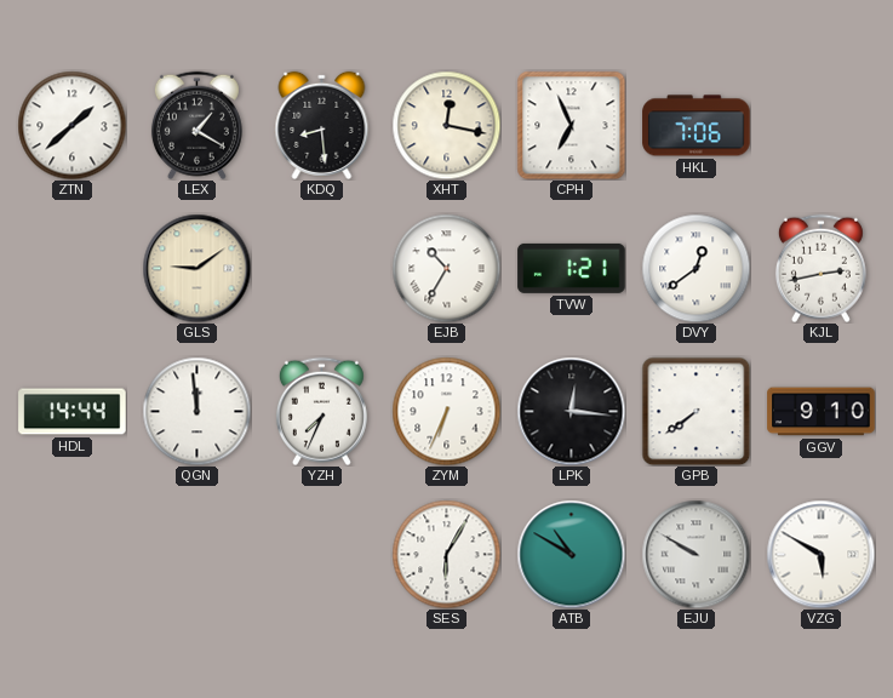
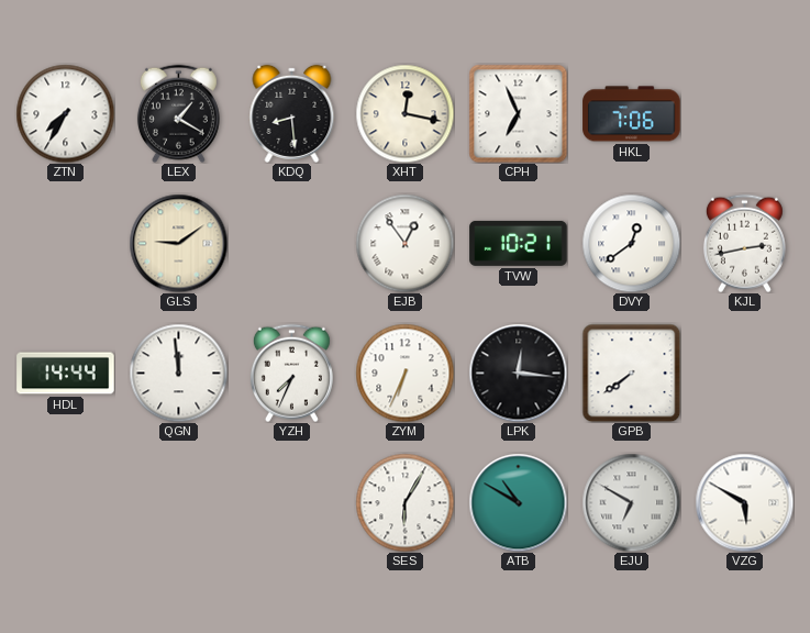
ZTN: 1:38 -> 7:35
EJB: 10:35 -> 12:54
TVW: 1:21 -> 10:21
GGV: 9:10 -> none
EJU: 9:50 -> 6:50
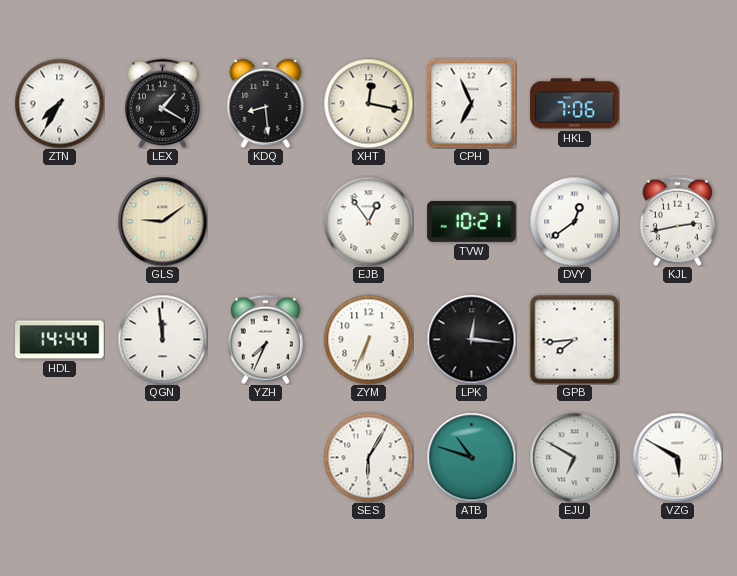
GPB: 7:39 -> 7:44
ATB: 10:50 -> 10:48
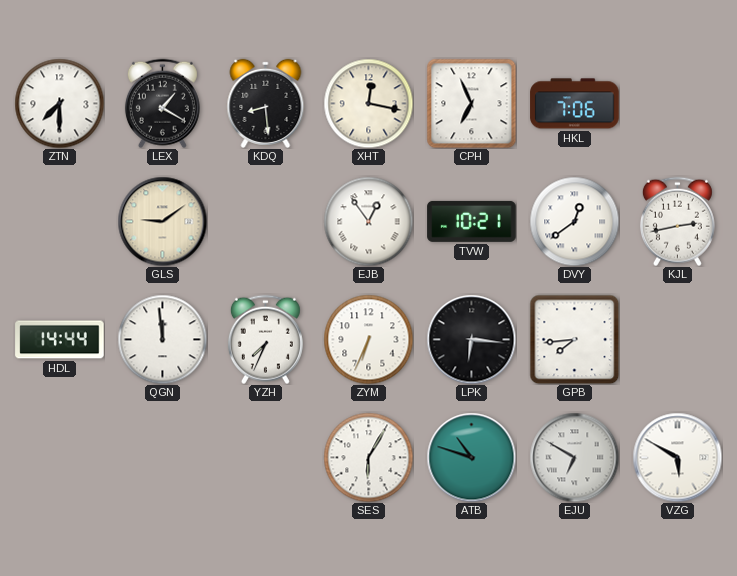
ZTN: 7:35 -> 7:30
LPK: 12:16 -> 6:16
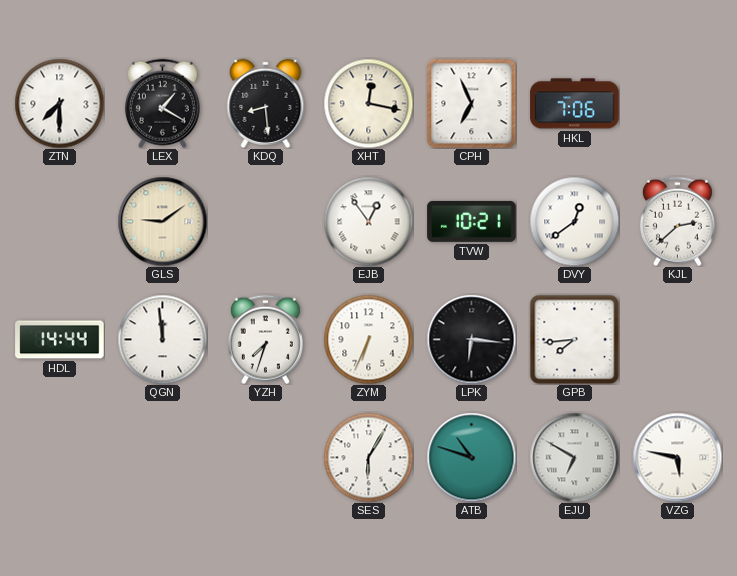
KJL: 2:43 -> 2:38
YZH: 7:34 -> 7:33
VZG: 5:50 -> 5:47
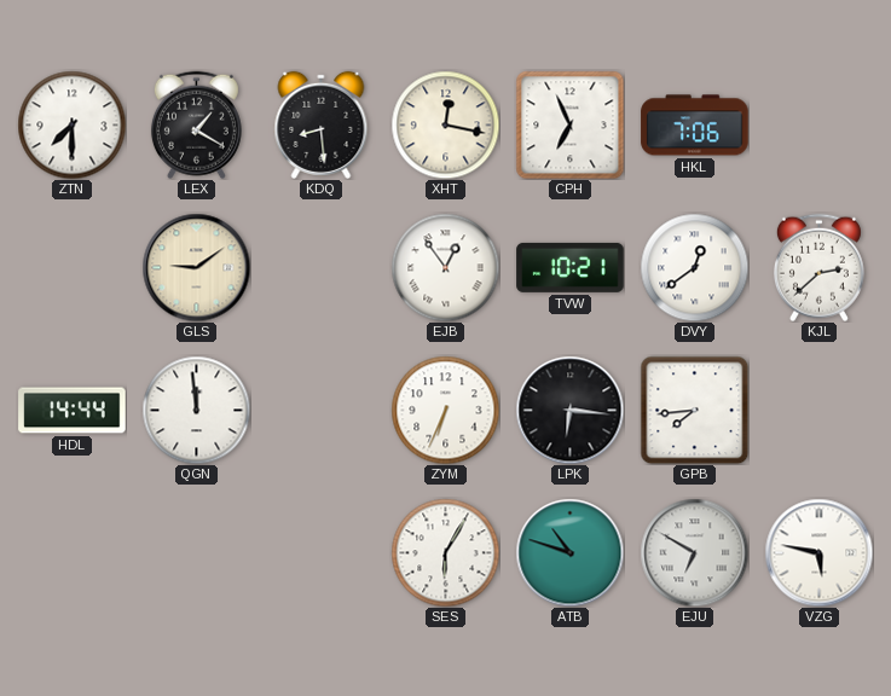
YZH: 7:33 -> none
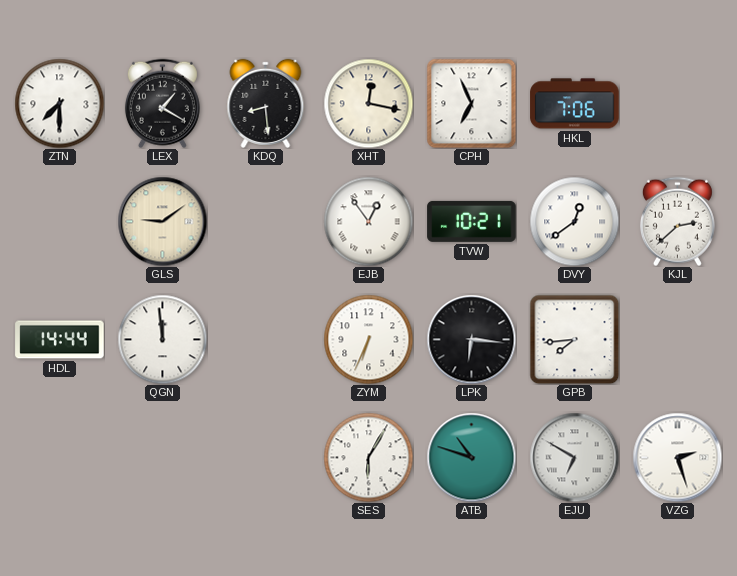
VZG: 5:47 -> 2:27
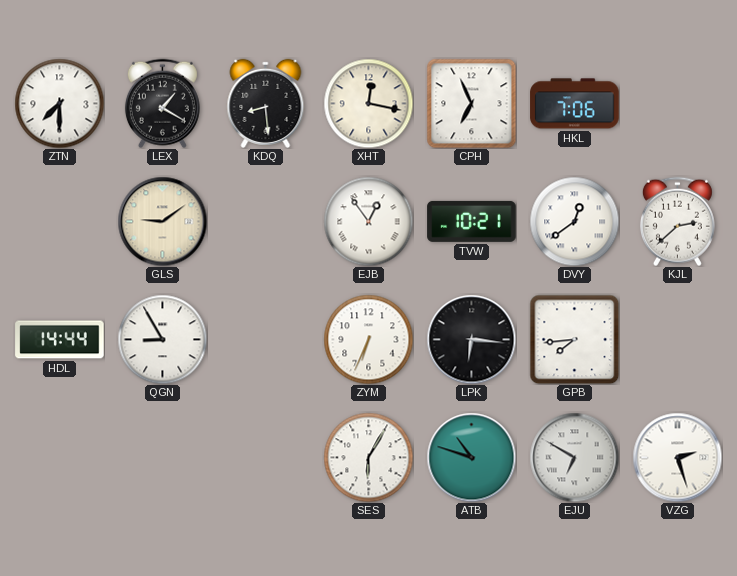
QGN: 11:59 -> 8:55
